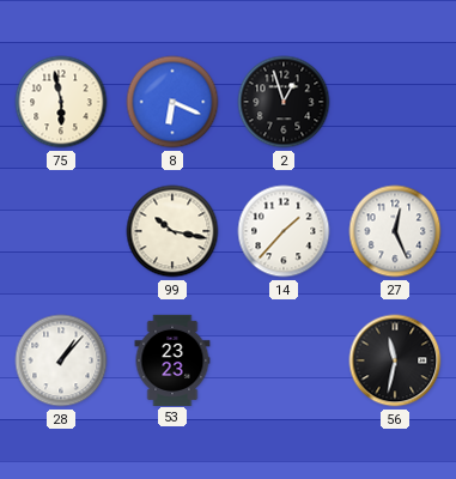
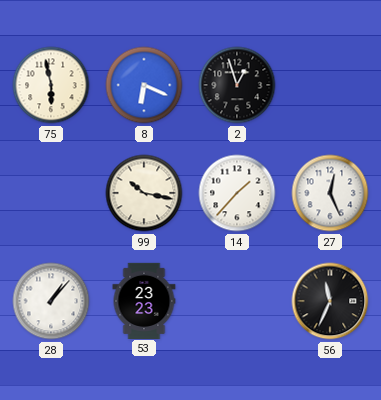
56: 11:32 -> 11:34
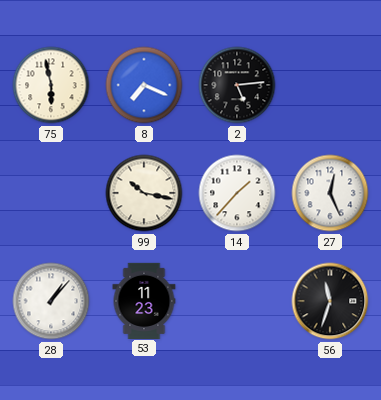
8: 6:19 -> 7:19
2: 12:57 -> 5:14
53: 23:23 -> 11:23
56: 11:34 -> 11:33
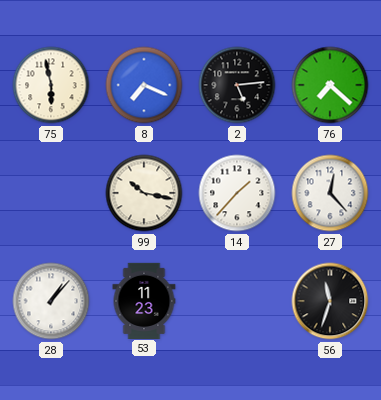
76: none -> 7:22
27: 12:26 -> 12:23
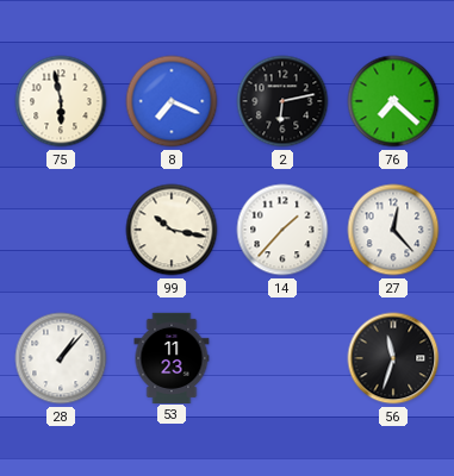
2: 5:14 -> 6:13
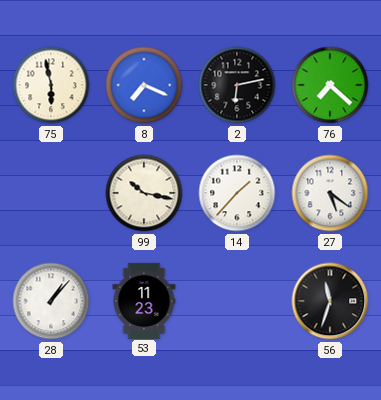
27: 12:23 -> 5:21
